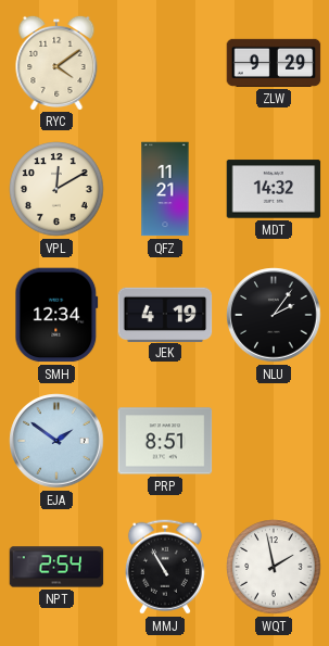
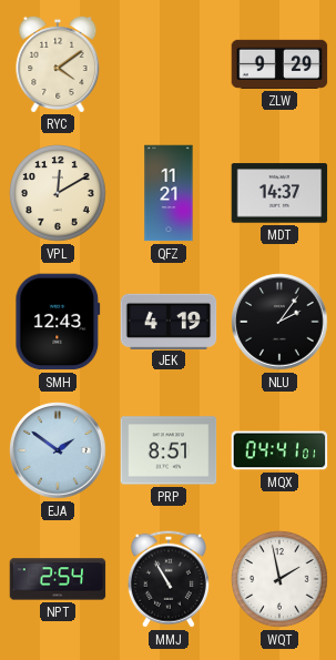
MDT: 14:32 -> 14:37
SMH: 12:34 -> 12:43
MQX: none -> 04:41
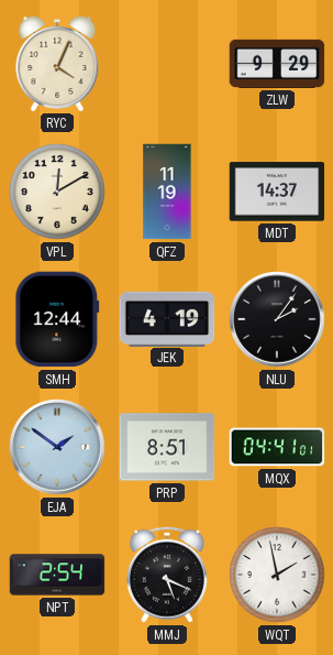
RYC: 4:09 -> 4:04
QFZ: 11:21 -> 11:19
SMH: 12:43 -> 12:44
MMJ: 10:55 -> 5:19
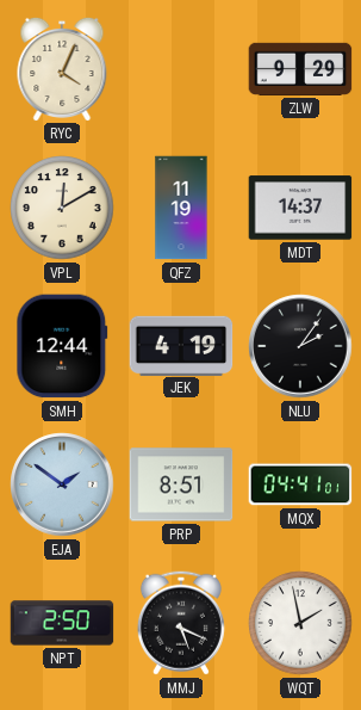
NPT: 2:54 -> 2:50
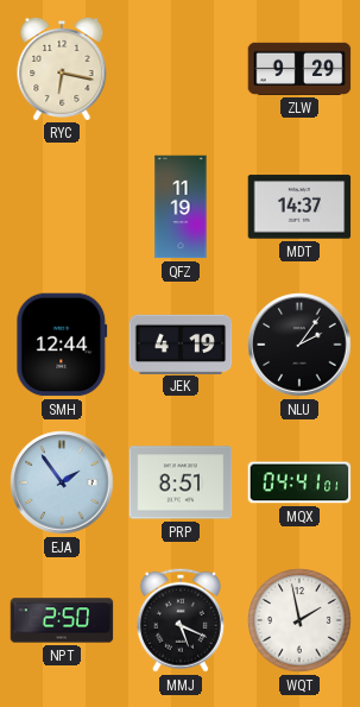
RYC: 4:04 -> 6:17
VPL: 12:10 -> none
EJA: 1:51 -> 1:54
